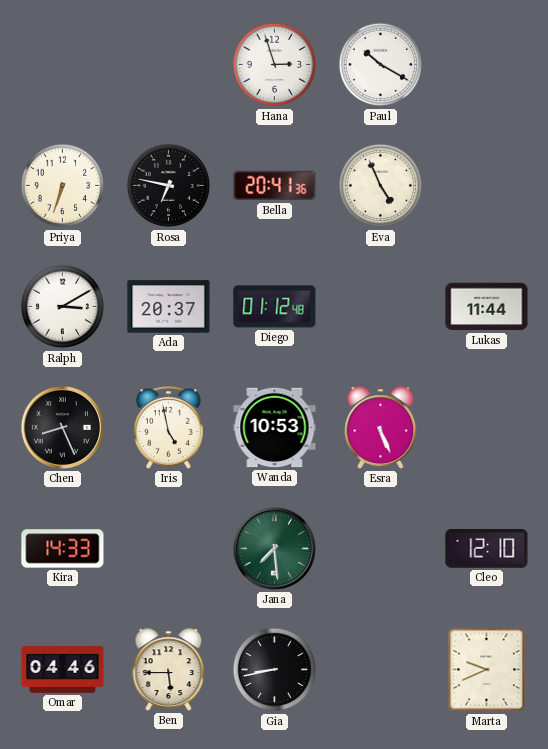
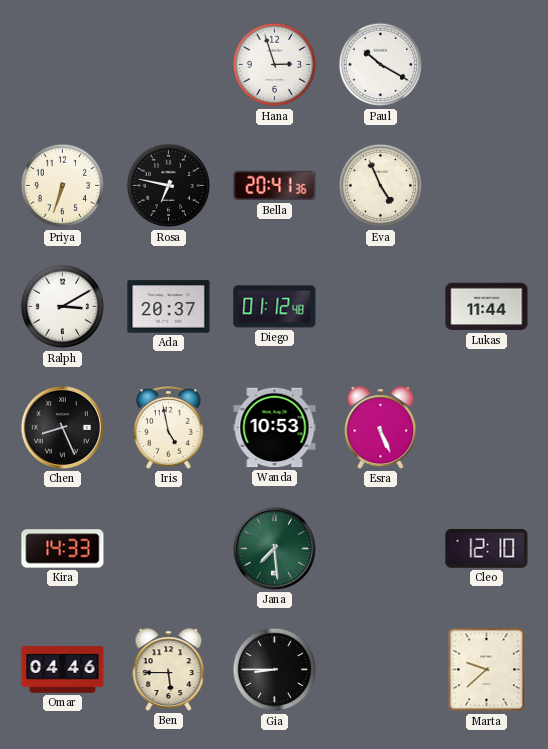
Gia: 8:43 -> 8:45
Marta: 9:41 -> 9:38
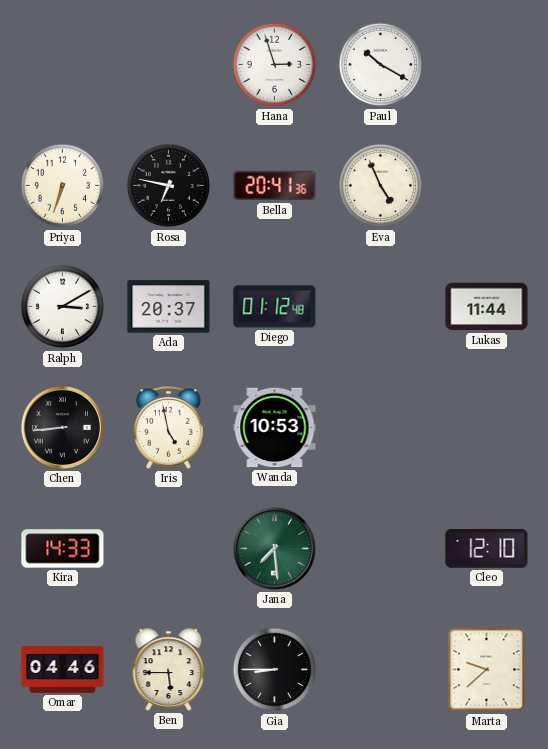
Chen: 8:26 -> 8:44
Esra: 5:26 -> none
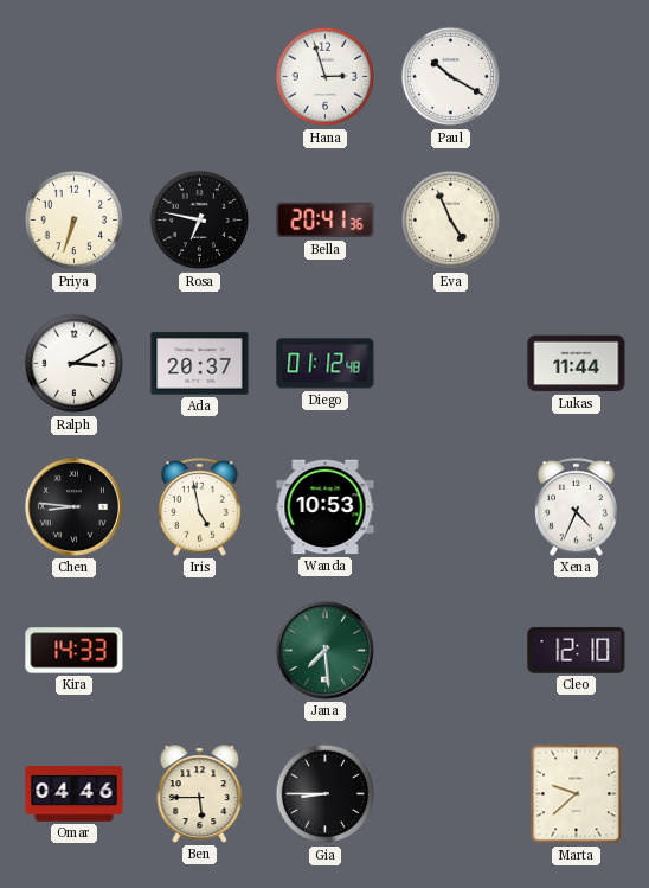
Chen: 8:44 -> 8:46
Xena: none -> 4:34
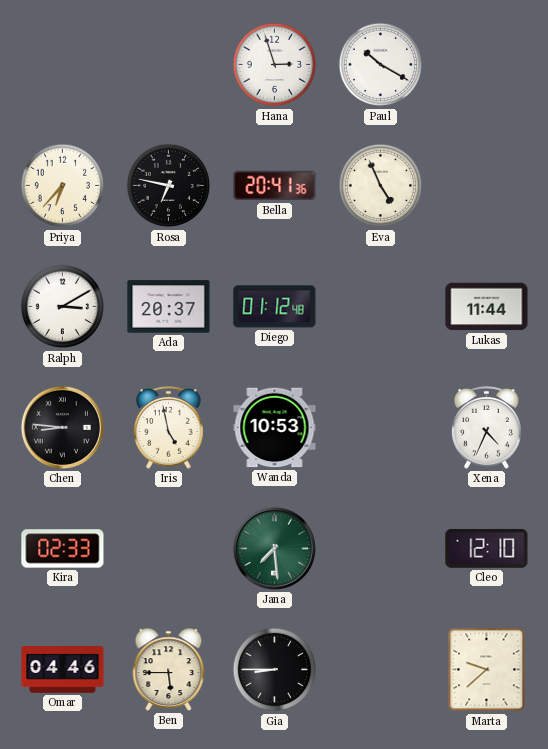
Priya: 6:33 -> 6:37
Kira: 14:33 -> 02:33
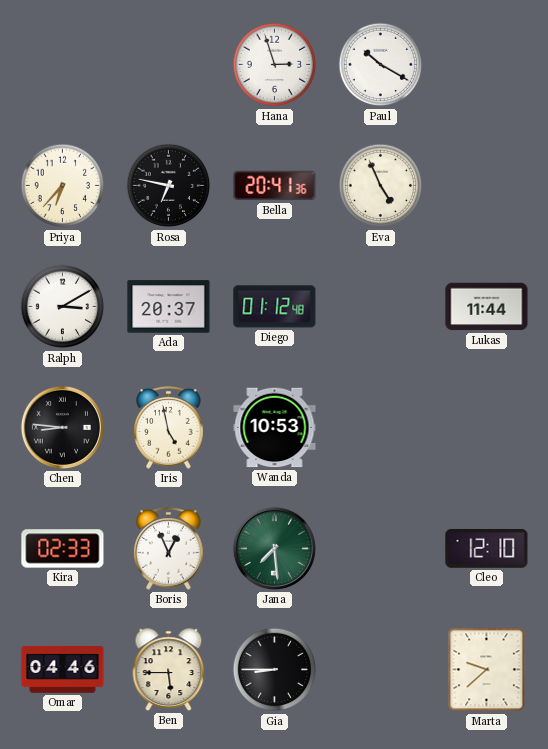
Xena: 4:34 -> none
Boris: none -> 12:56
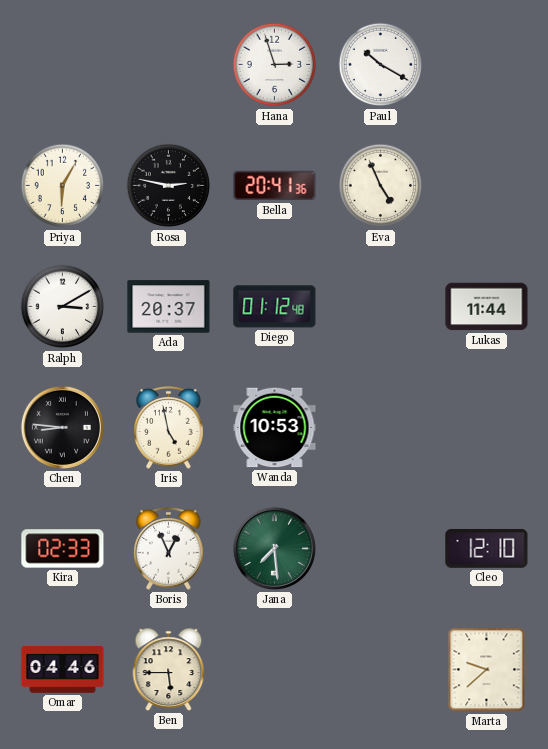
Priya: 6:37 -> 6:05
Rosa: 6:47 -> 2:47
Gia: 8:45 -> none
